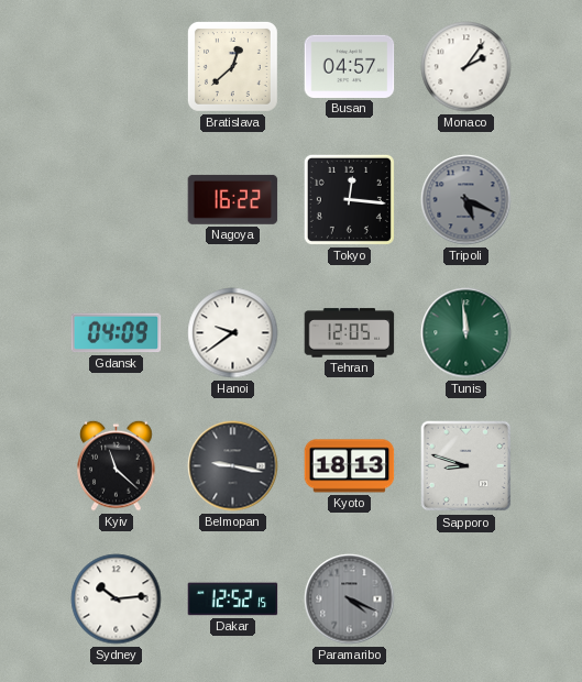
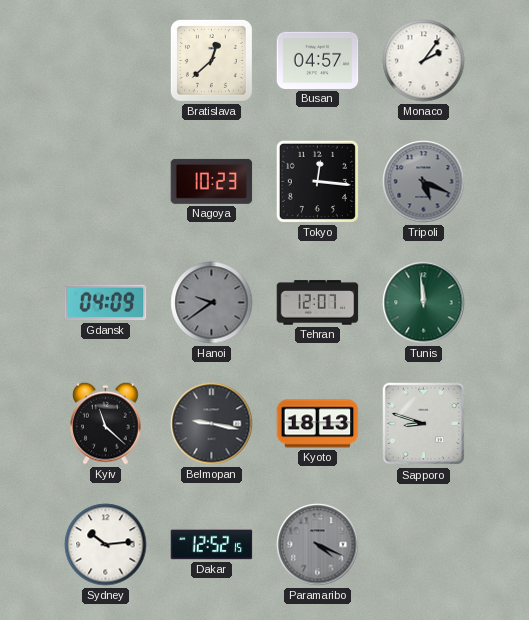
Nagoya: 16:22 -> 10:23
Hanoi dial: white -> grey
Tehran: 12:05 -> 12:07
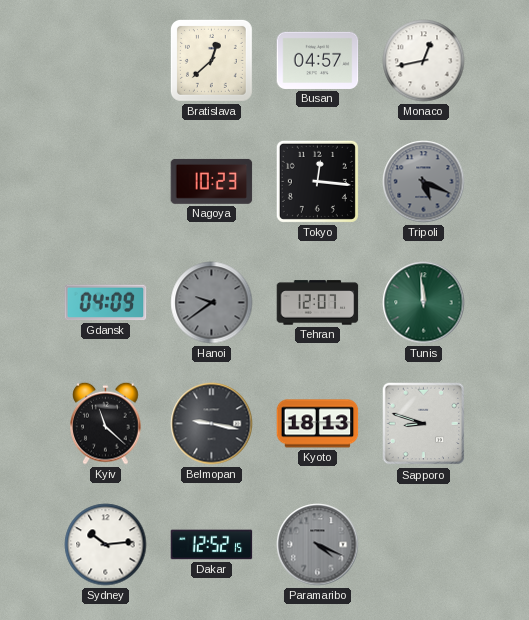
Monaco: 2:06 -> 12:43
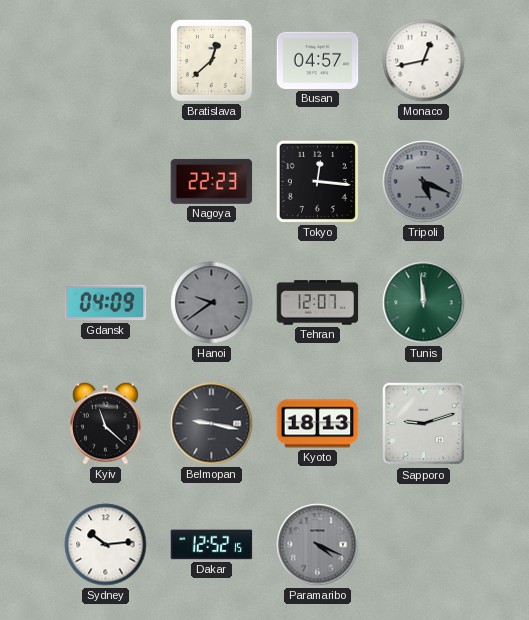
Nagoya: 10:23 -> 22:23
Sapporo: 8:48 -> 9:12
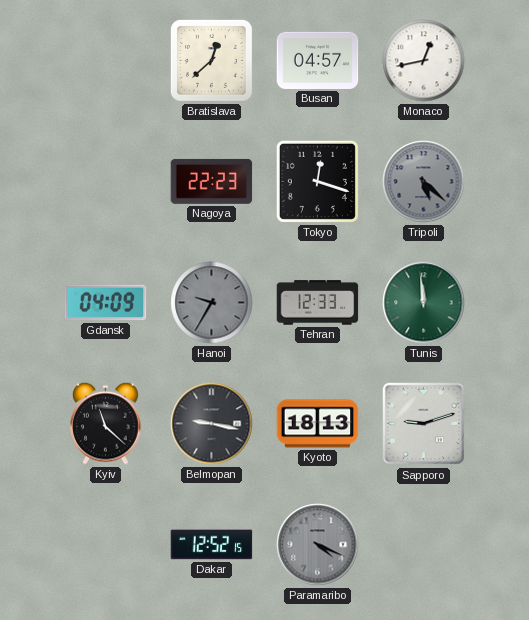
Tokyo: 12:16 -> 12:18
Tripoli: 5:19 -> 5:22
Hanoi: 9:39 -> 9:35
Tehran: 12:07 -> 12:33
Sydney: 10:14 -> none
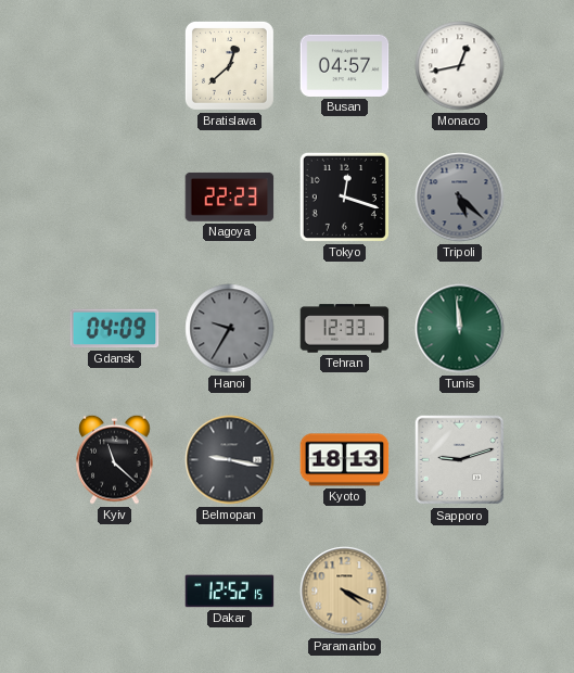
Paramaribo dial: grey -> champagne
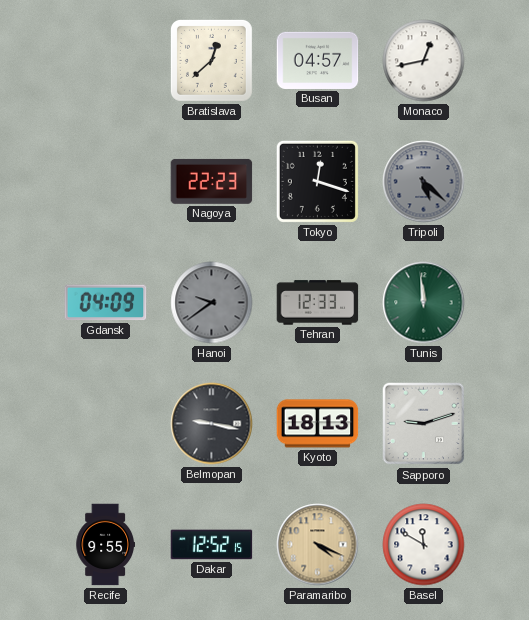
Hanoi: 9:35 -> 9:39
Kyiv: 11:22 -> none
Recife: none -> 9:55
Basel: none -> 11:50
